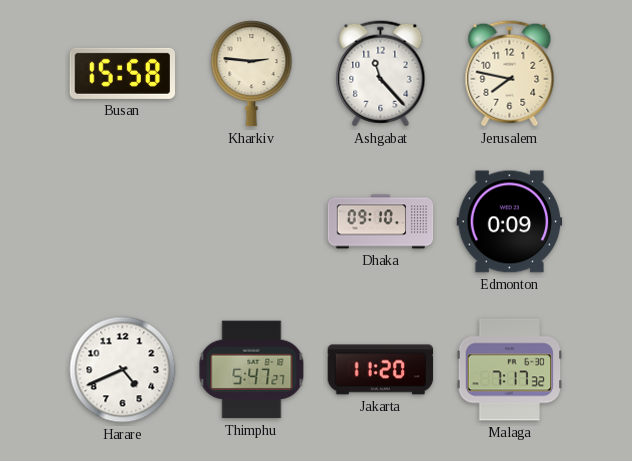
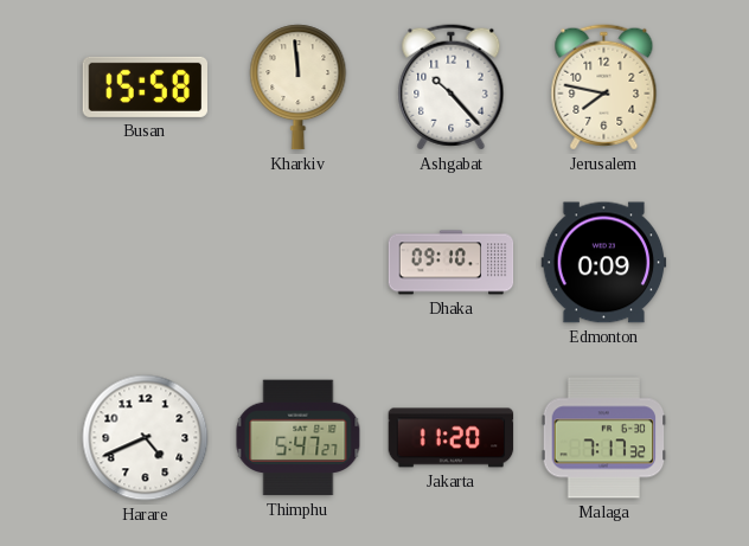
Kharkiv: 2:46 -> 11:59
Ashgabat: 11:23 -> 10:23
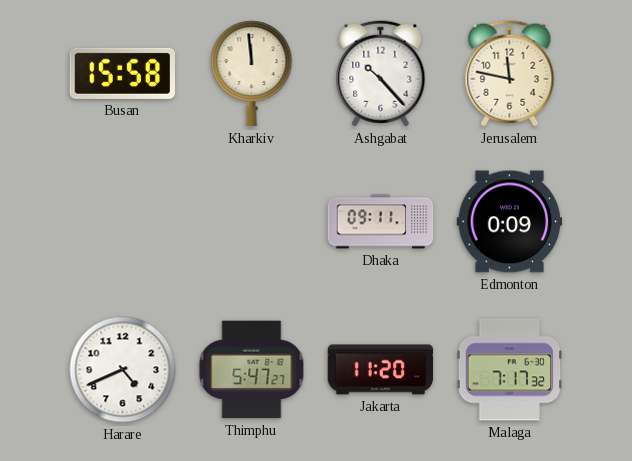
Jerusalem: 7:47 -> 11:47
Dhaka: 09:10 -> 09:11
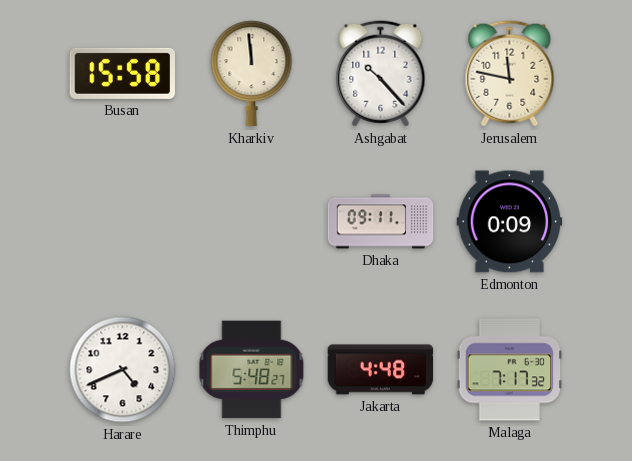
Thimphu: 5:47 -> 5:48
Jakarta: 11:20 -> 4:48
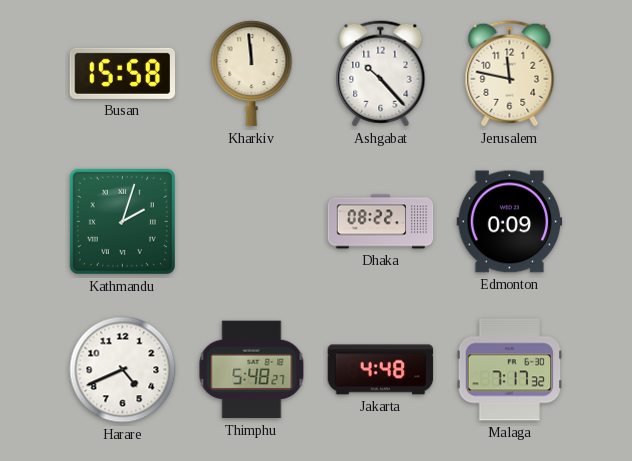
Kathmandu: none -> 2:03
Dhaka: 09:11 -> 08:22
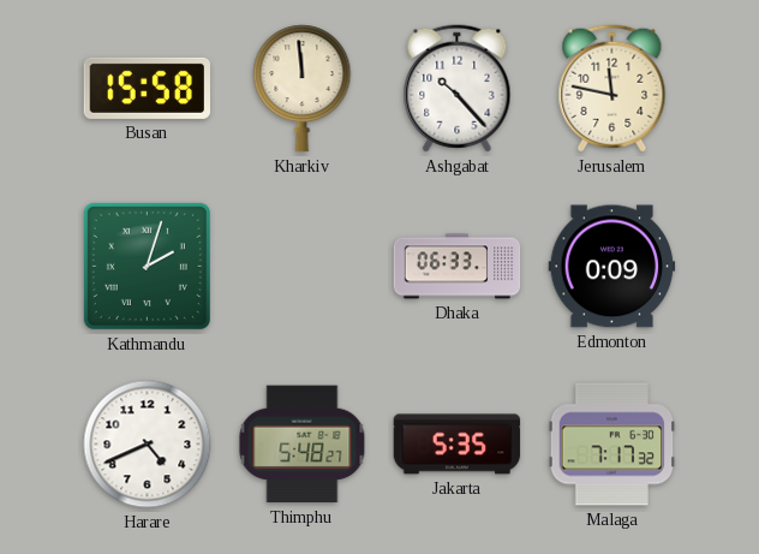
Dhaka: 08:22 -> 06:33
Jakarta: 4:48 -> 5:35
